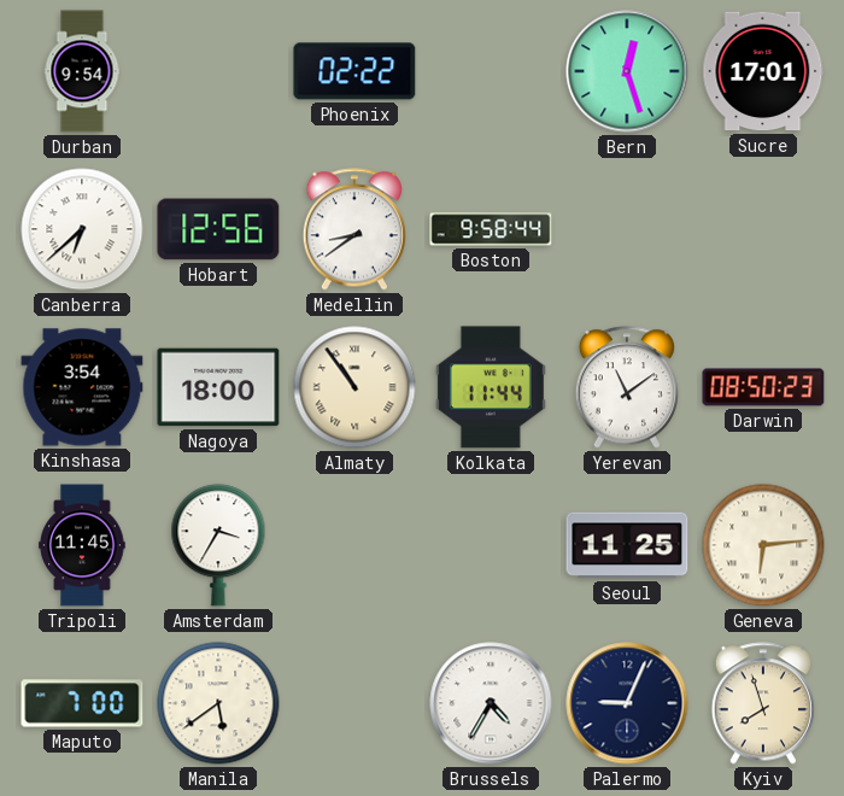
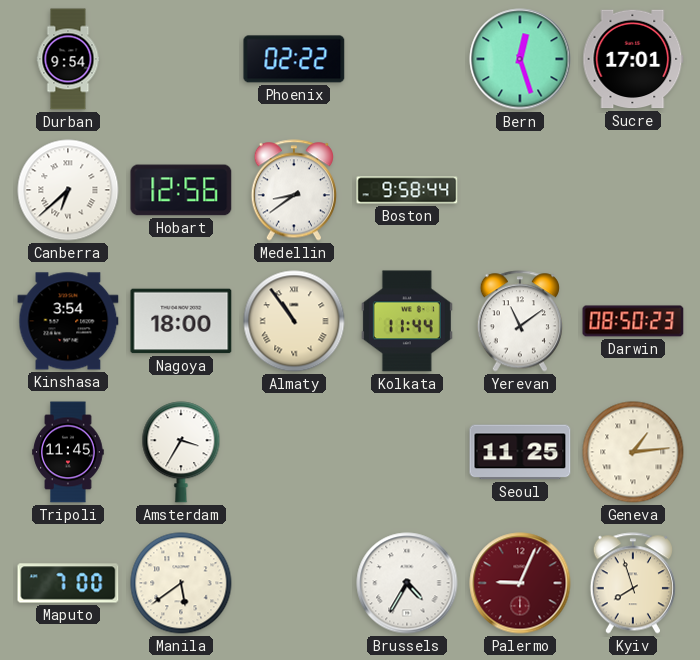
Geneva: 6:14 -> 1:14
Palermo dial: navy -> burgundy
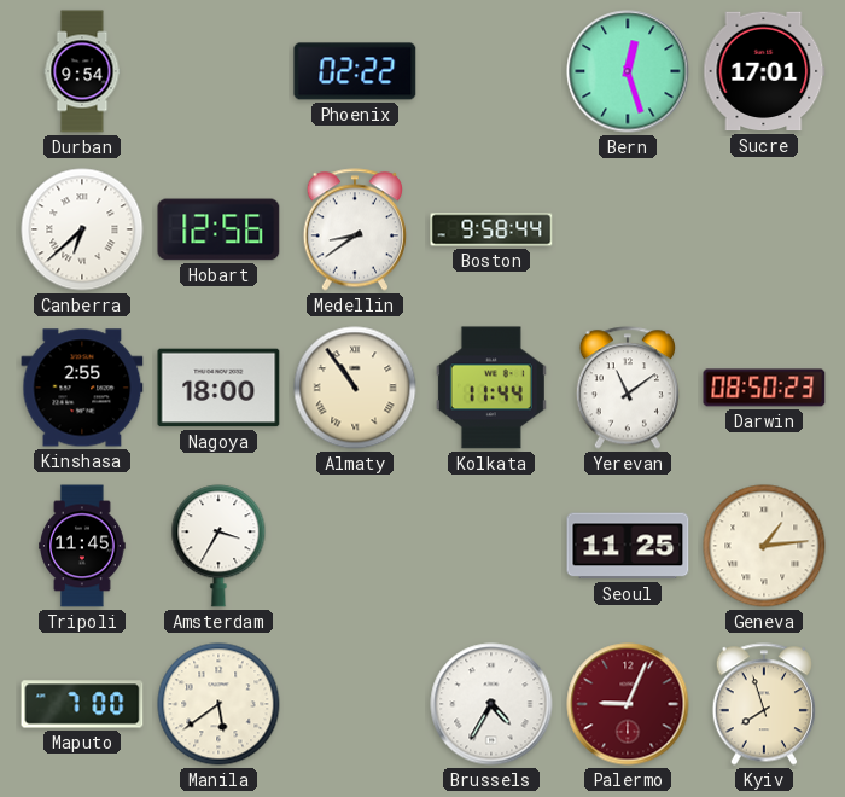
Kinshasa: 3:54 -> 2:55
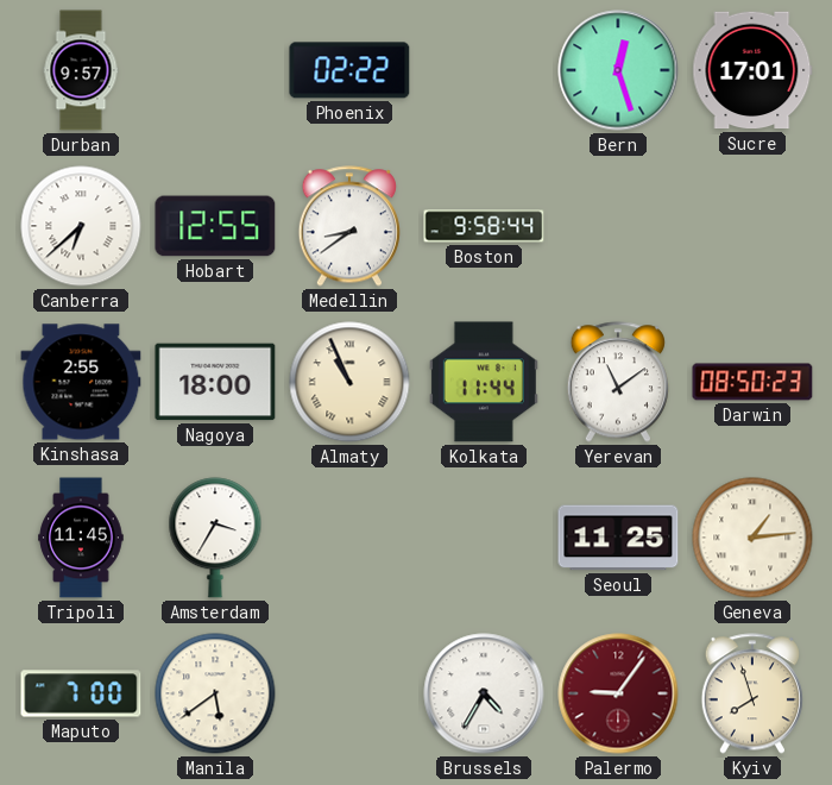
Durban: 9:54 -> 9:57
Hobart: 12:56 -> 12:55
Almaty: 10:54 -> 10:56
Palermo: 9:04 -> 9:06
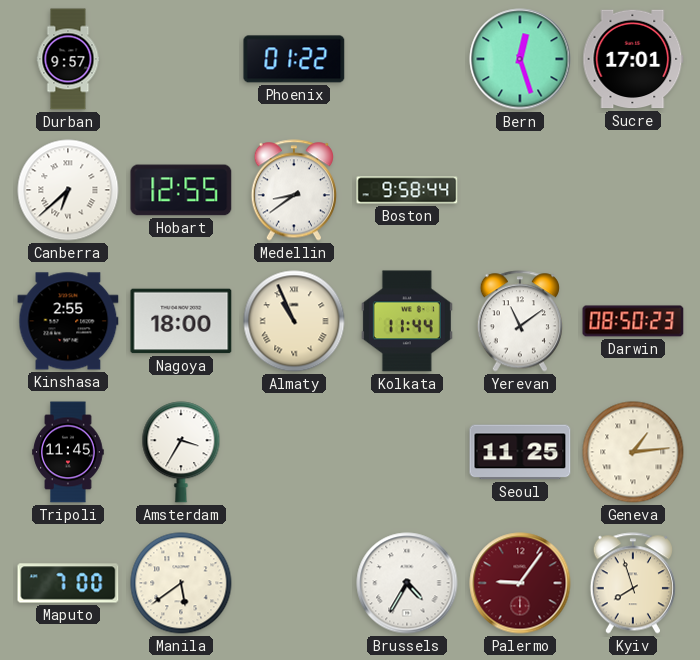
Phoenix: 02:22 -> 01:22
